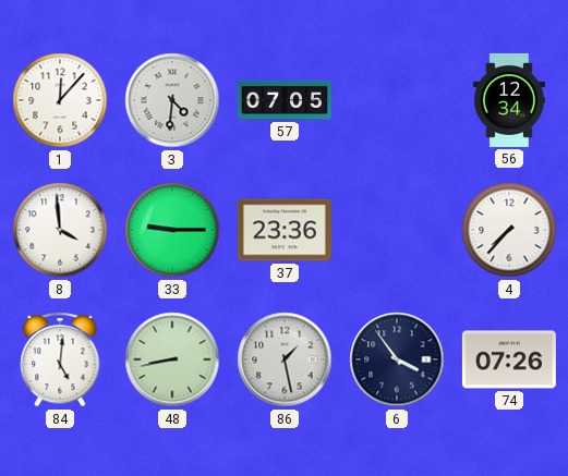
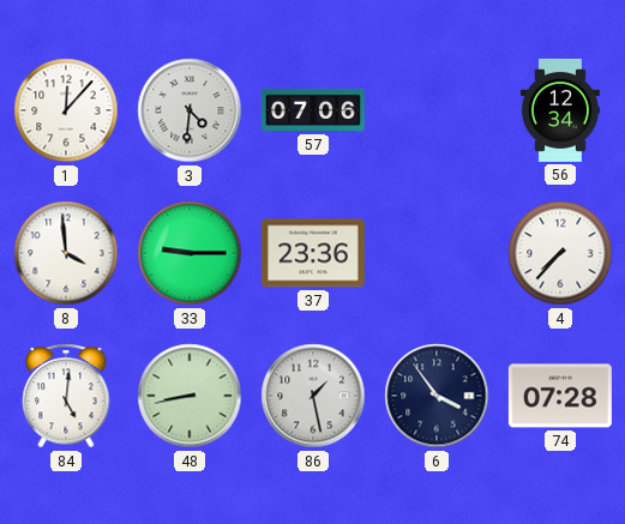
57: 07:05 -> 07:06
74: 07:26 -> 07:28
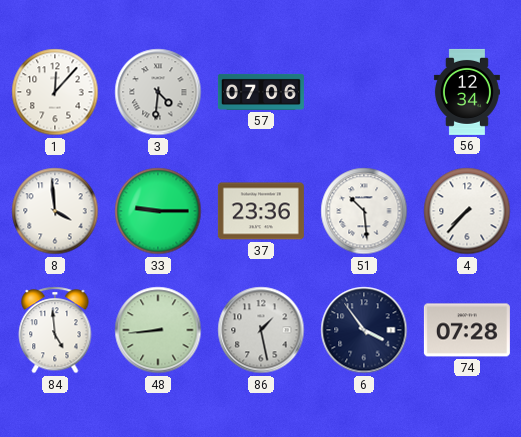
51: none -> 10:29
84: 5:01 -> 4:59
48: 8:43 -> 8:44
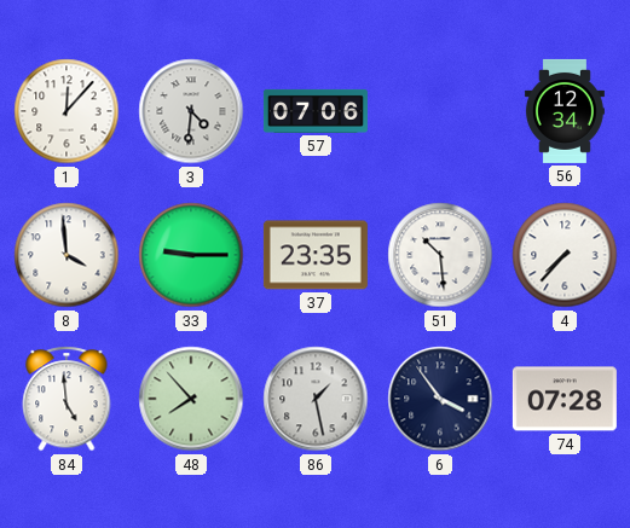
37: 23:36 -> 23:35
48: 8:44 -> 7:53
